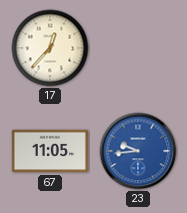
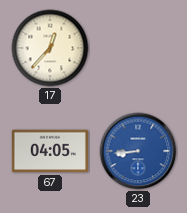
67: 11:05 -> 04:05
23: 9:44 -> 8:44
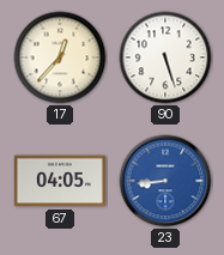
90: none -> 5:27
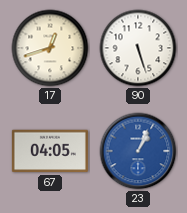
17: 12:37 -> 12:42
23: 8:44 -> 1:04
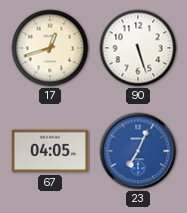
23: 1:04 -> 7:04
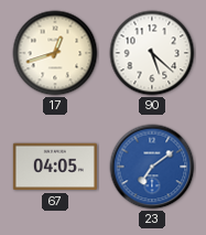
90: 5:27 -> 5:22
23: 7:04 -> 7:09
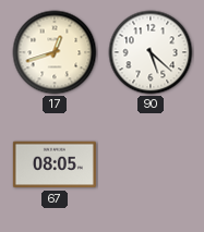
67: 04:05 -> 08:05
23: 7:09 -> none
